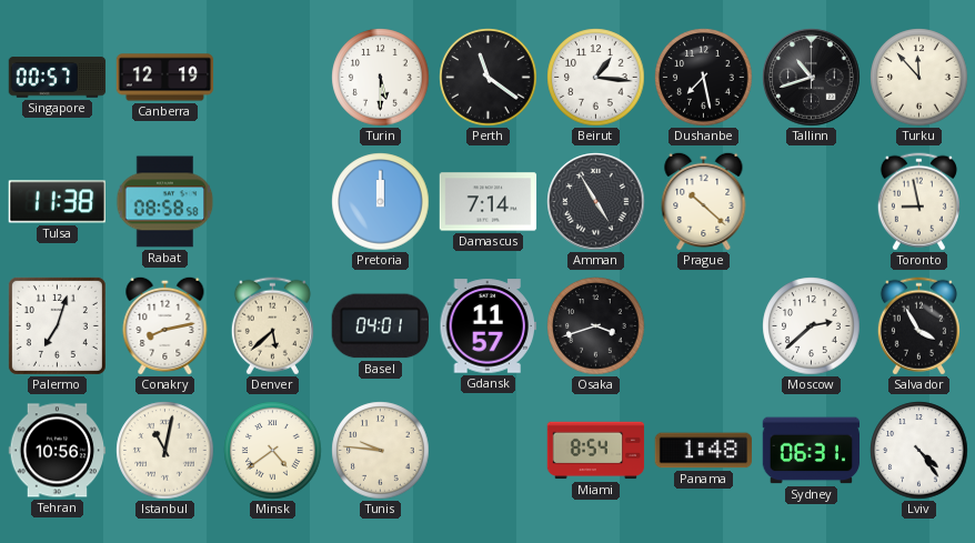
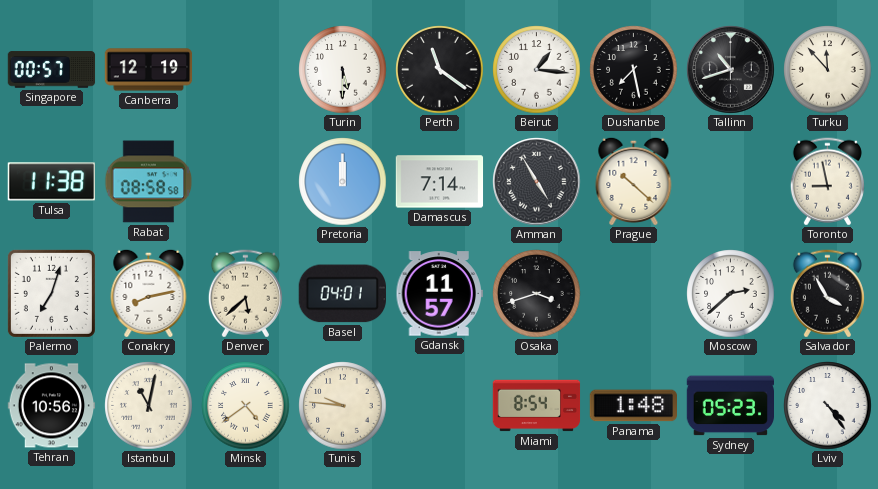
Sydney: 06:31 -> 05:23
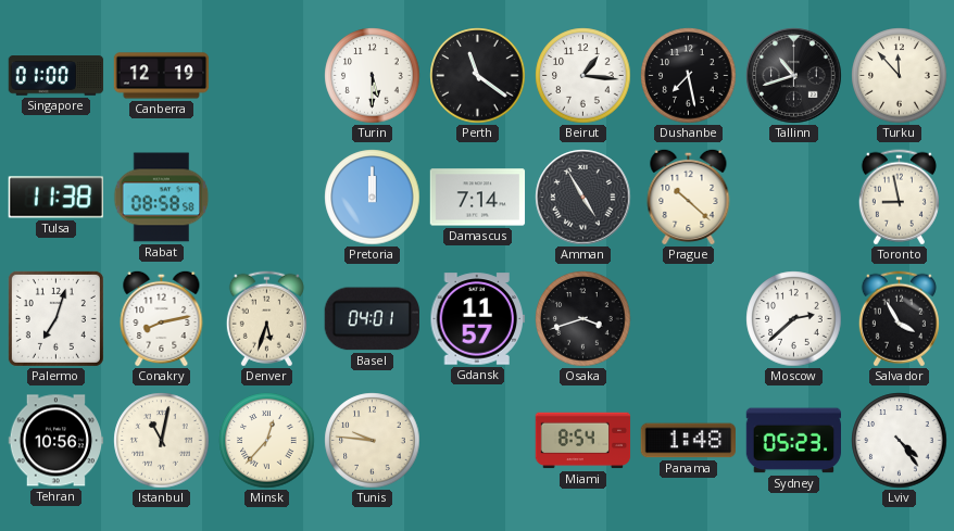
Singapore: 00:57 -> 01:00
Denver: 5:38 -> 5:33
Minsk: 4:39 -> 12:37
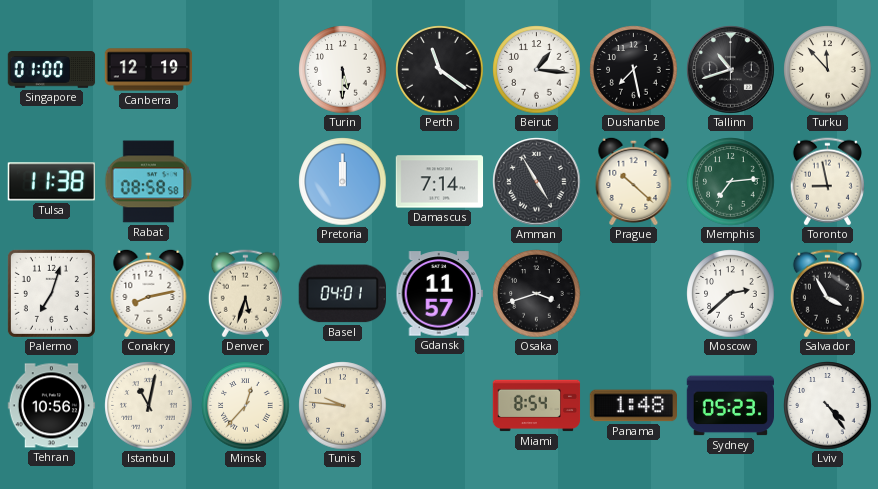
Memphis: none -> 7:14
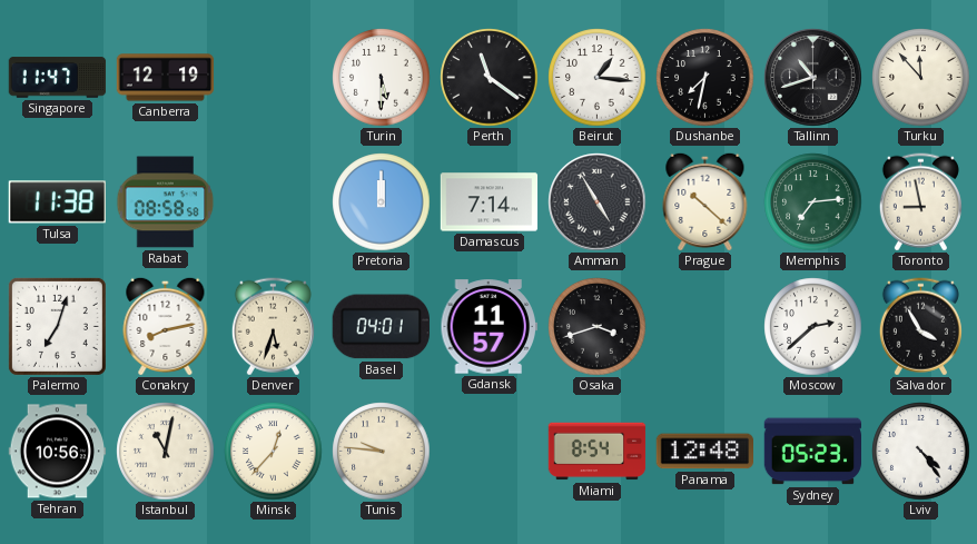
Singapore: 01:00 -> 11:47
Dushanbe: 7:28 -> 7:32
Panama: 1:48 -> 12:48
